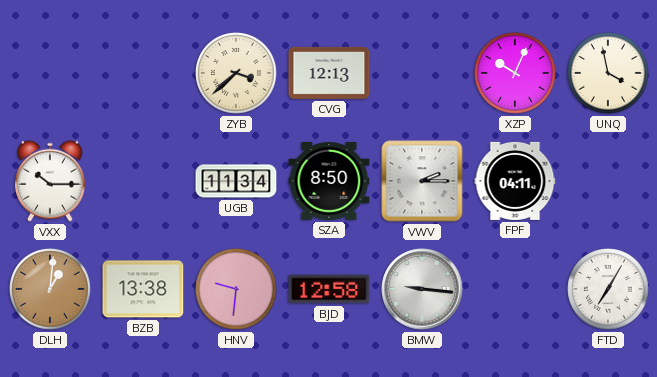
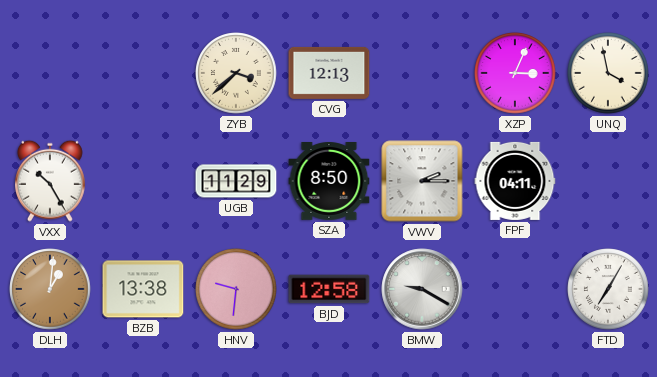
XZP: 10:04 -> 3:04
VXX: 10:15 -> 10:25
UGB: 11:34 -> 11:29
BMW: 9:16 -> 9:20
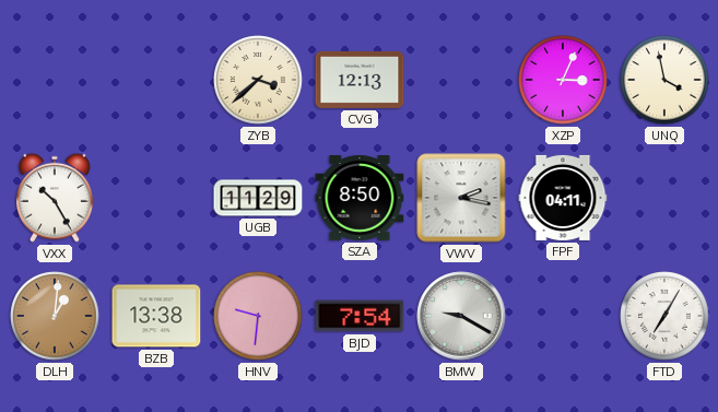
VWV: 2:15 -> 2:17
BJD: 12:58 -> 7:54
